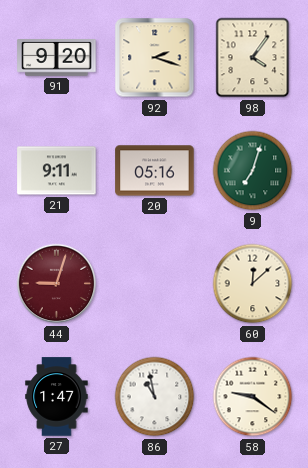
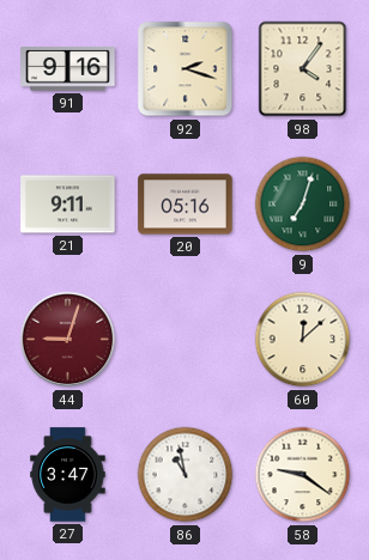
91: 9:20 -> 9:16
27: 1:47 -> 3:47
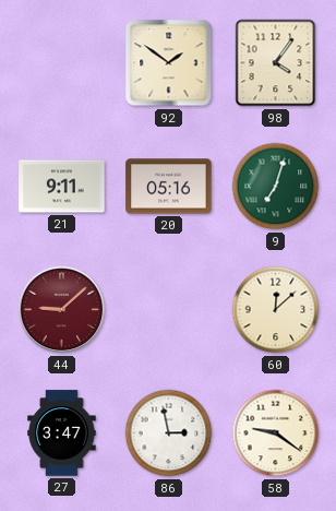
91: 9:16 -> none
92: 2:18 -> 1:51
44: 9:03 -> 9:08
86: 10:58 -> 2:58
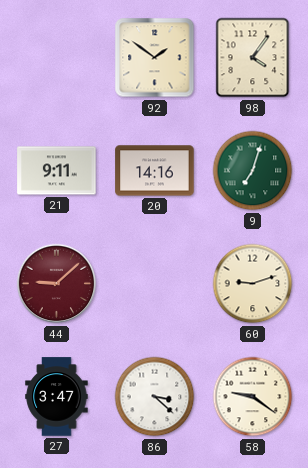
20: 05:16 -> 14:16
60: 12:08 -> 9:12
86: 2:58 -> 3:22
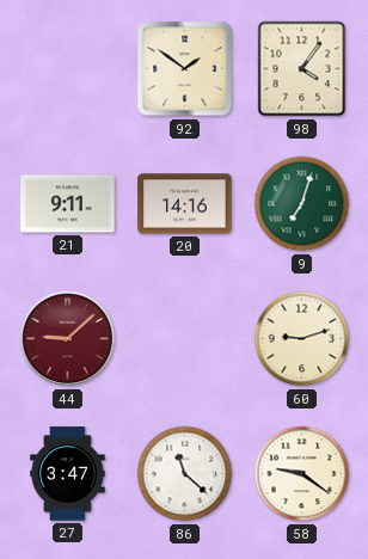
86: 3:22 -> 11:22
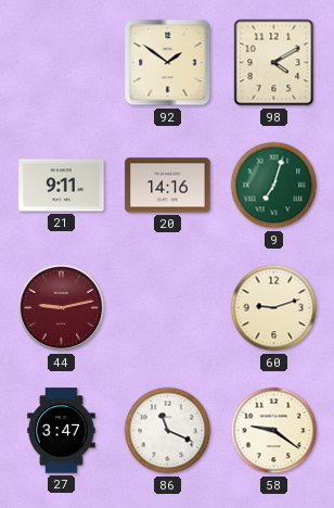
98: 4:06 -> 4:10
44: 9:08 -> 9:13
86: 11:22 -> 11:19
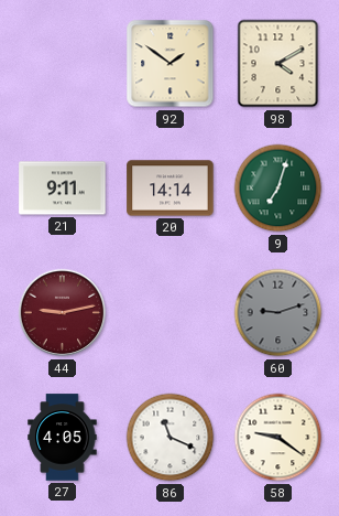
20: 14:16 -> 14:14
60 dial: cream -> grey
27: 3:47 -> 4:05
